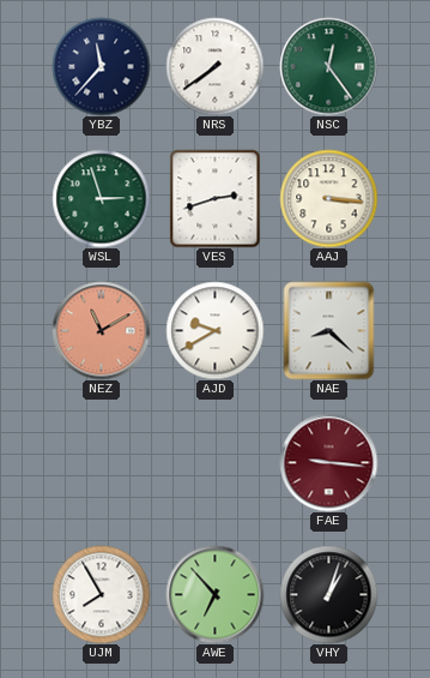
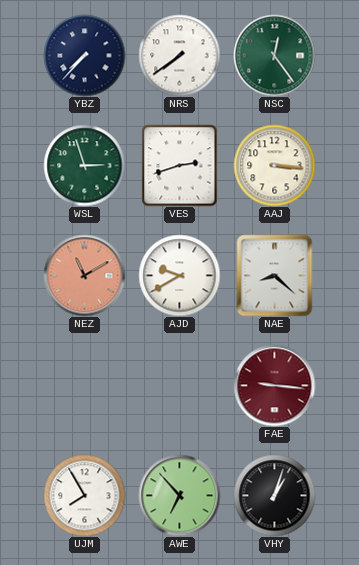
YBZ: 11:37 -> 7:37
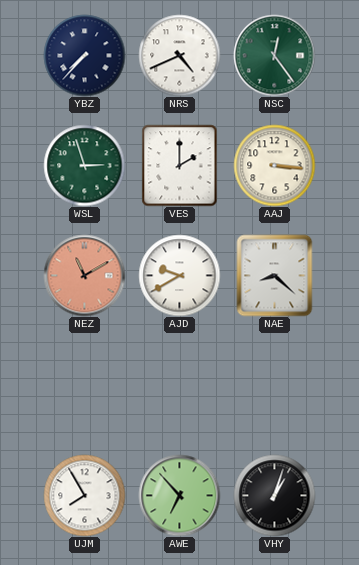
NRS: 7:39 -> 4:41
VES: 2:42 -> 2:00
FAE: 9:16 -> none
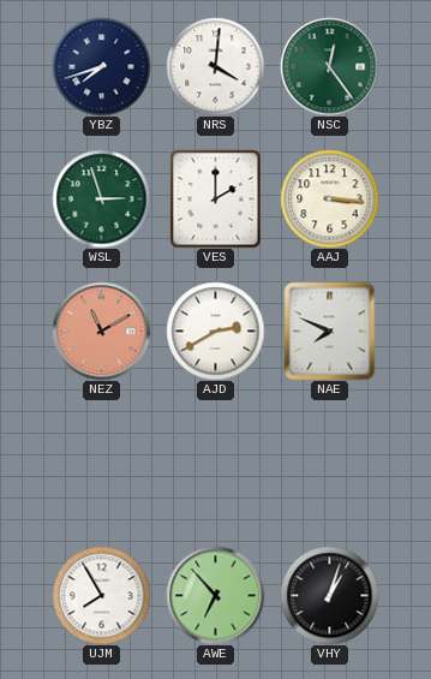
YBZ: 7:37 -> 7:42
NRS: 4:41 -> 4:01
AJD: 9:40 -> 2:40
NAE: 8:22 -> 7:49
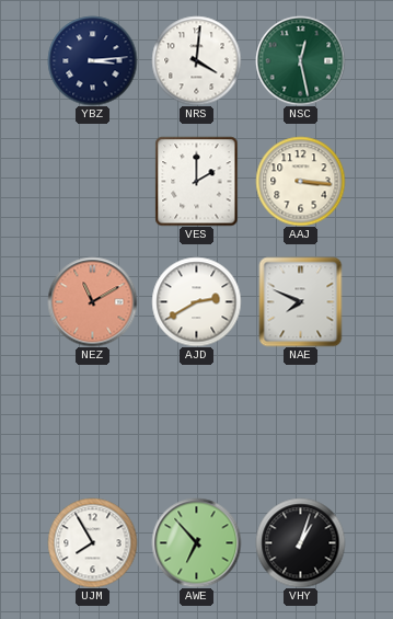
YBZ: 7:42 -> 3:14
NSC: 12:24 -> 12:28
WSL: 2:57 -> none
